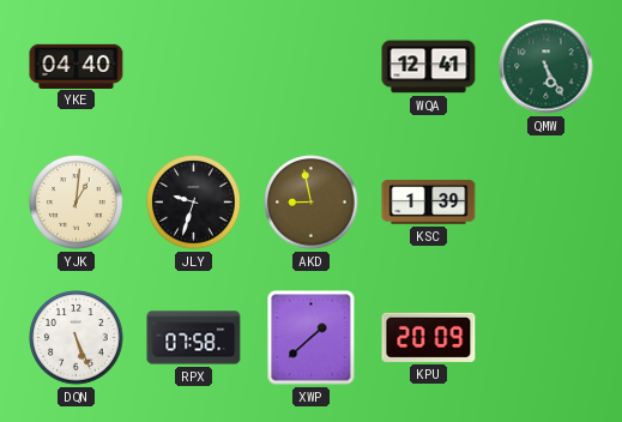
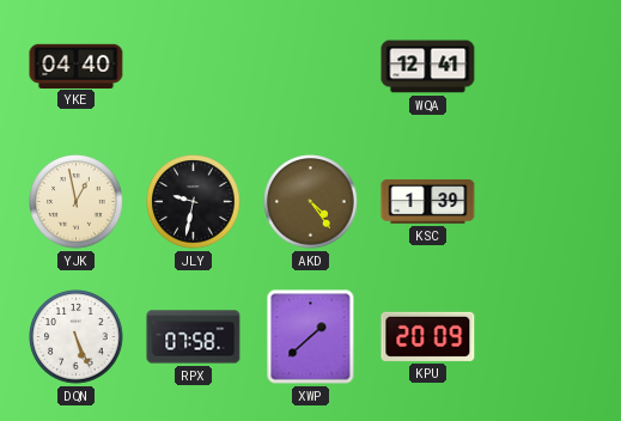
QMW: 5:25 -> none
YJK: 1:01 -> 12:58
JLY: 9:33 -> 9:32
AKD: 8:58 -> 4:24
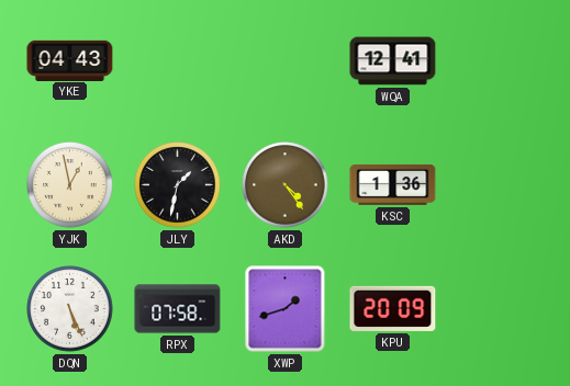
YKE: 04:40 -> 04:43
JLY: 9:32 -> 1:32
KSC: 1:39 -> 1:36
XWP: 1:38 -> 1:42
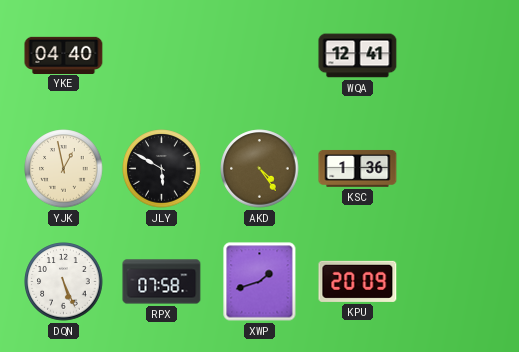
YKE: 04:43 -> 04:40
JLY: 1:32 -> 5:50
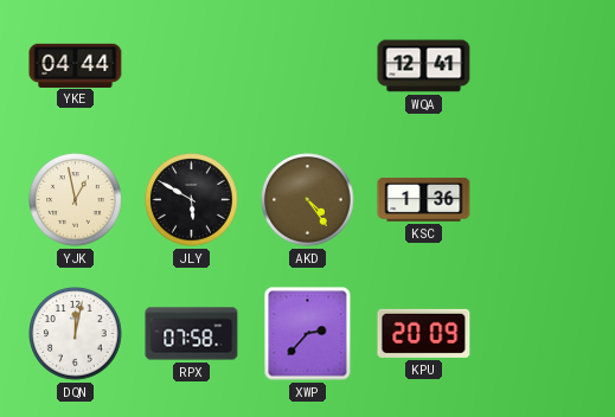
YKE: 04:40 -> 04:44
DQN: 5:26 -> 12:02
XWP: 1:42 -> 2:37
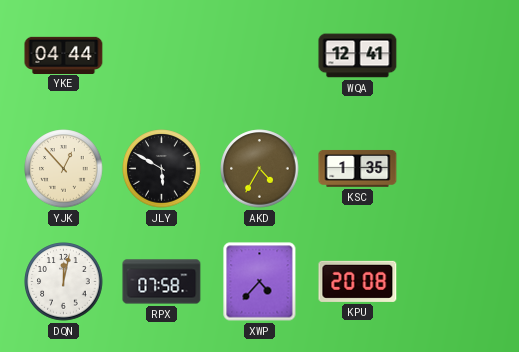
YJK: 12:58 -> 12:53
AKD: 4:24 -> 4:35
KSC: 1:36 -> 1:35
XWP: 2:37 -> 4:37
KPU: 20:09 -> 20:08
